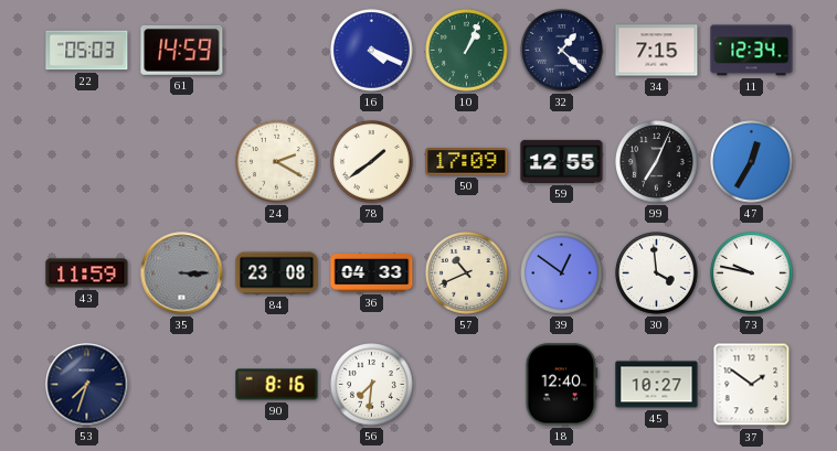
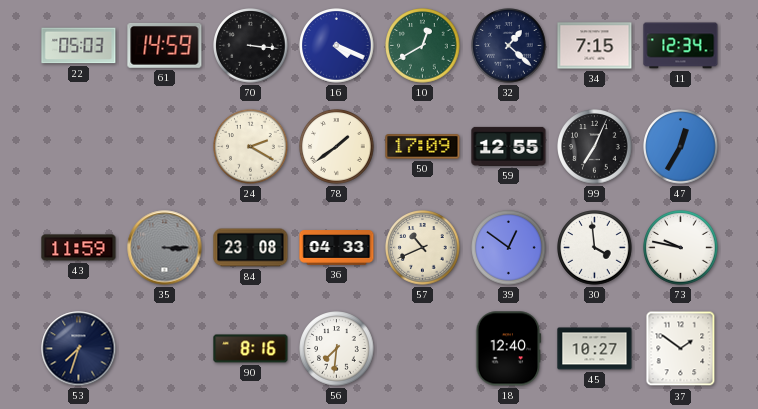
70: none -> 3:16
10: 1:04 -> 12:40
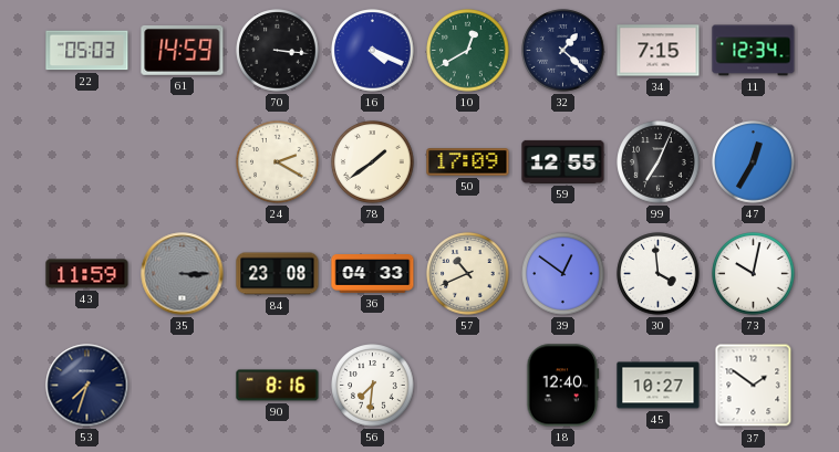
73: 9:47 -> 10:02
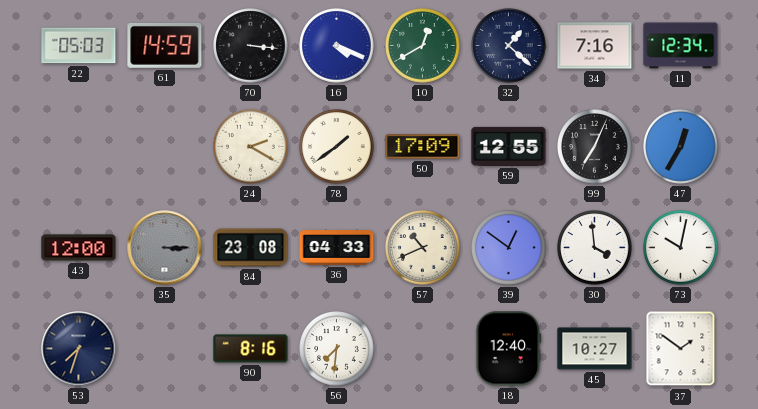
34: 7:15 -> 7:16
43: 11:59 -> 12:00
